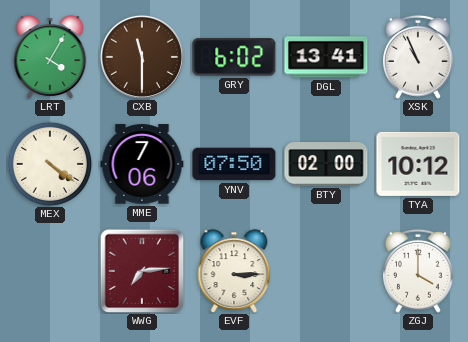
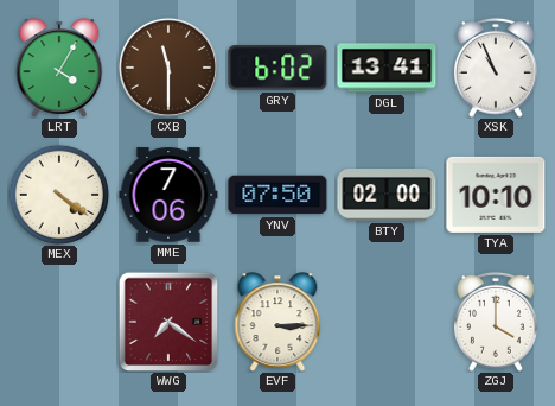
TYA: 10:12 -> 10:10
WWG: 7:14 -> 7:21
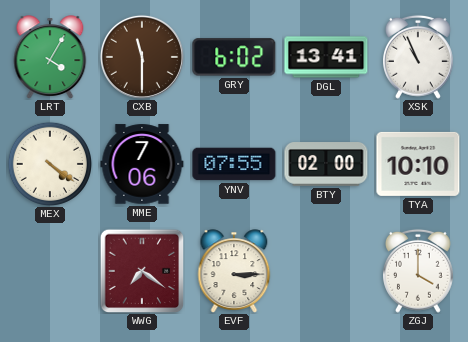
YNV: 07:50 -> 07:55
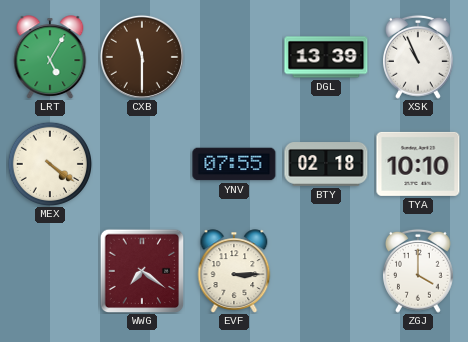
LRT: 4:05 -> 5:05
GRY: 6:02 -> none
DGL: 13:41 -> 13:39
MME: 7:06 -> none
BTY: 02:00 -> 02:18
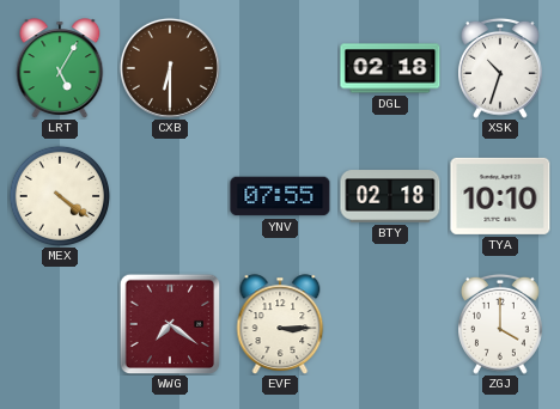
CXB: 11:30 -> 6:30
DGL: 13:39 -> 02:18
XSK: 10:56 -> 10:33
